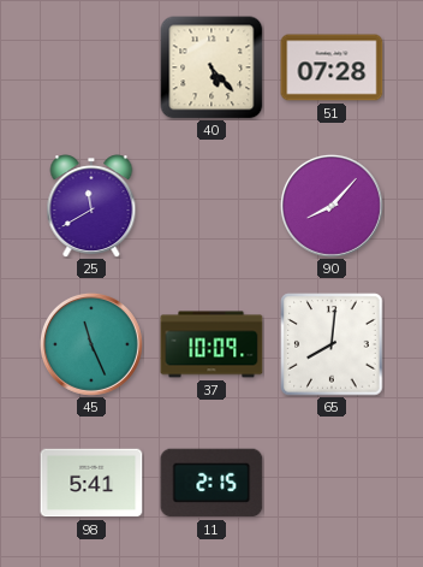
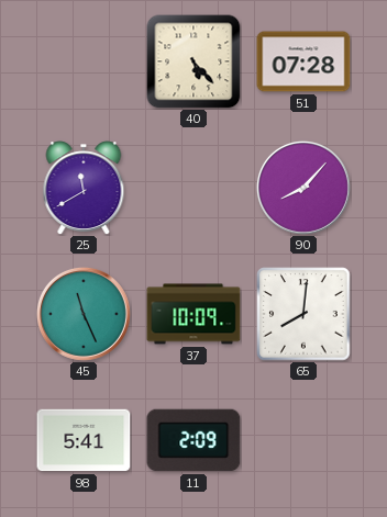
11: 2:15 -> 2:09
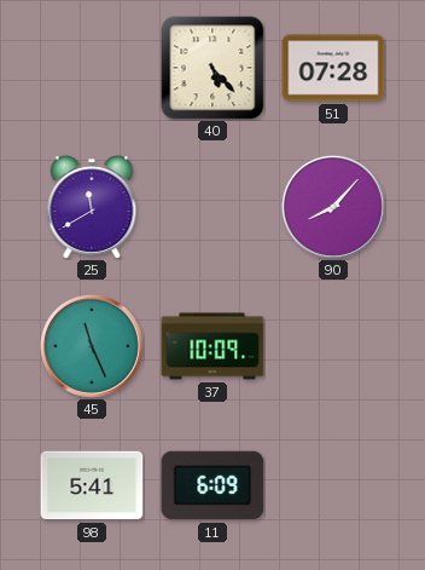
65: 8:01 -> none
11: 2:09 -> 6:09
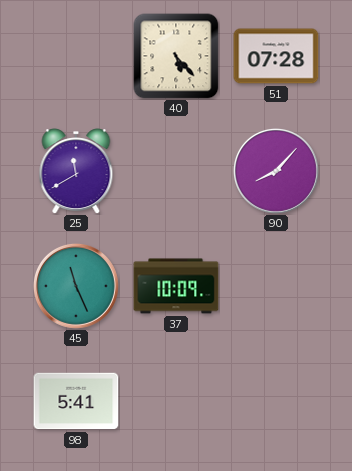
11: 6:09 -> none
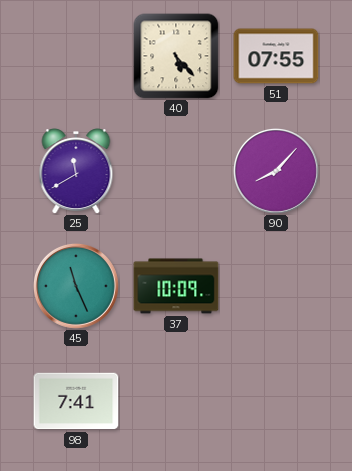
51: 07:28 -> 07:55
98: 5:41 -> 7:41
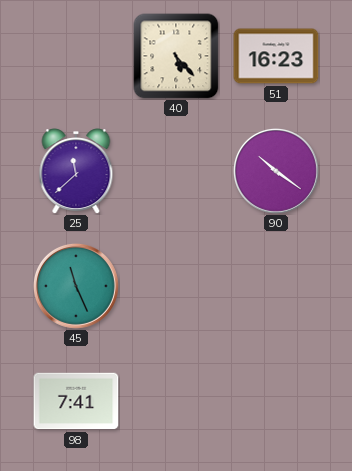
51: 07:55 -> 16:23
25: 11:40 -> 11:38
90: 8:07 -> 10:21
37: 10:09 -> none
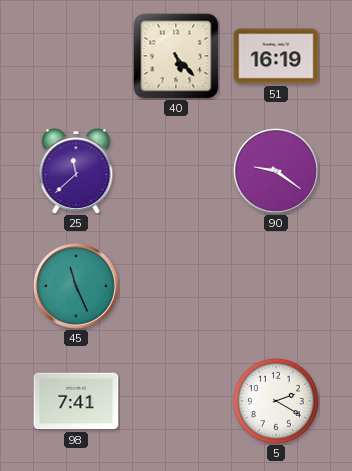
51: 16:23 -> 16:19
90: 10:21 -> 9:21
5: none -> 2:20
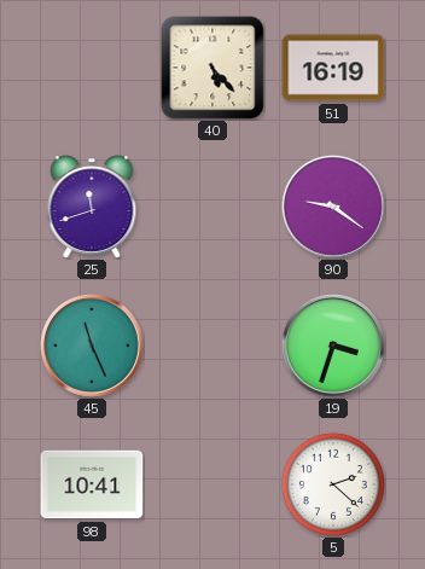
25: 11:38 -> 11:42
19: none -> 3:33
98: 7:41 -> 10:41
5: 2:20 -> 2:22
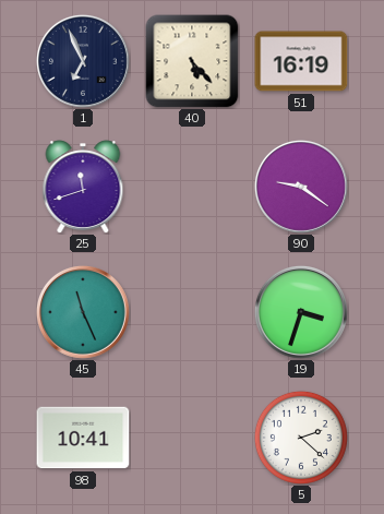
1: none -> 6:56
